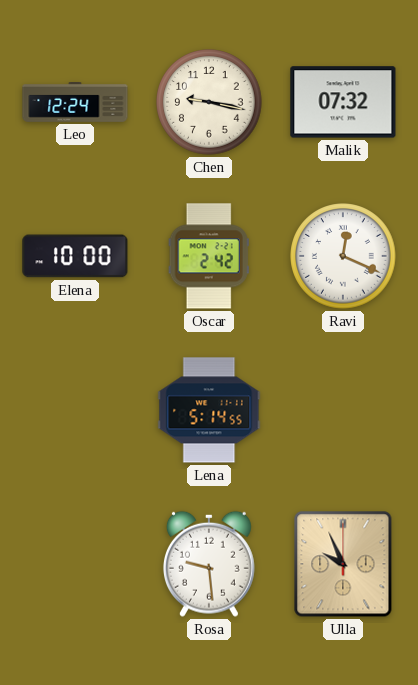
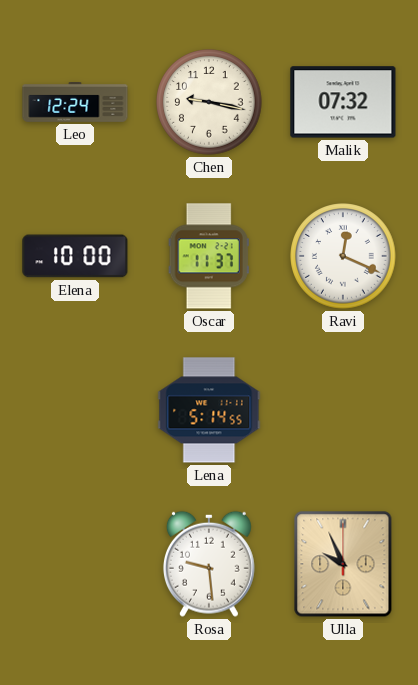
Oscar: 2:42 -> 11:37
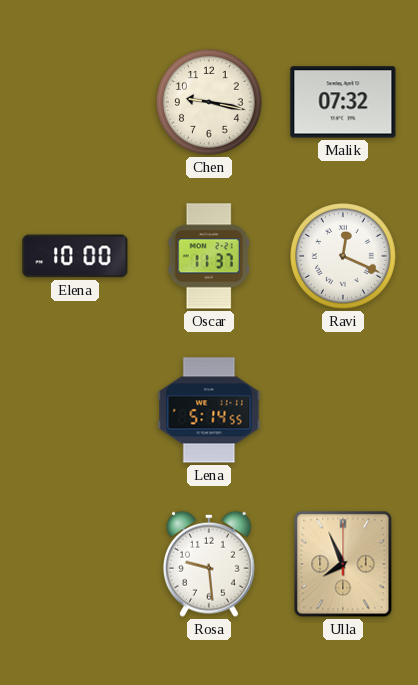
Leo: 12:24 -> none
Ulla: 9:56 -> 7:56
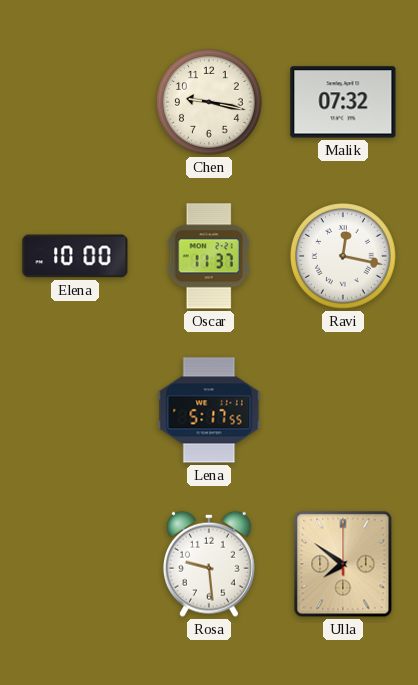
Ravi: 12:19 -> 12:17
Lena: 5:14 -> 5:17
Ulla: 7:56 -> 7:51
